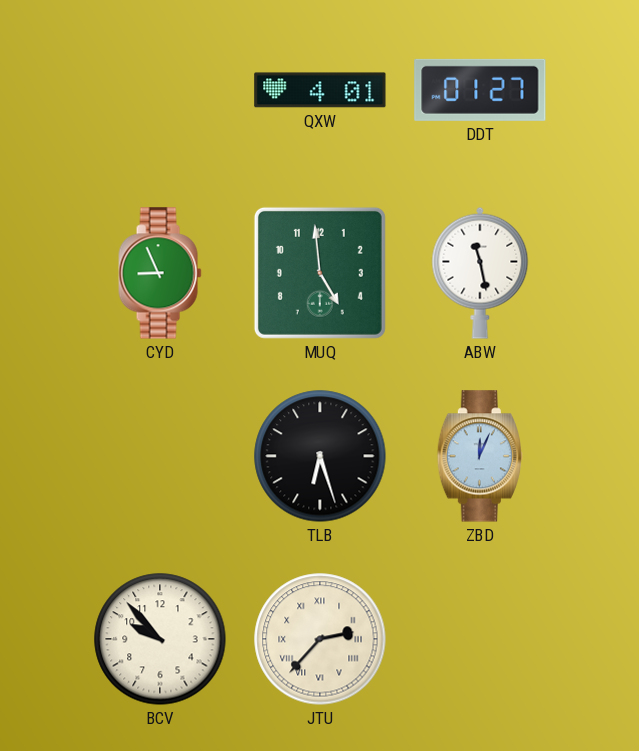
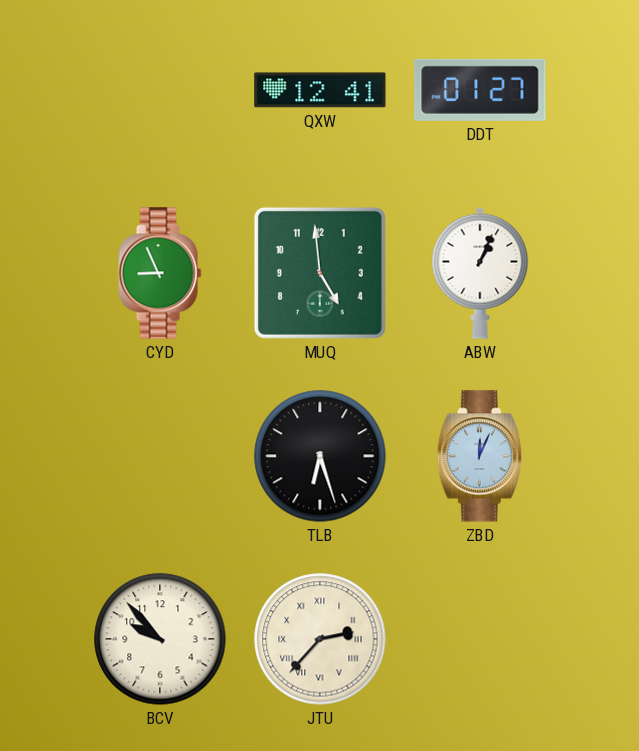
QXW: 4:01 -> 12:41
ABW: 11:28 -> 1:04
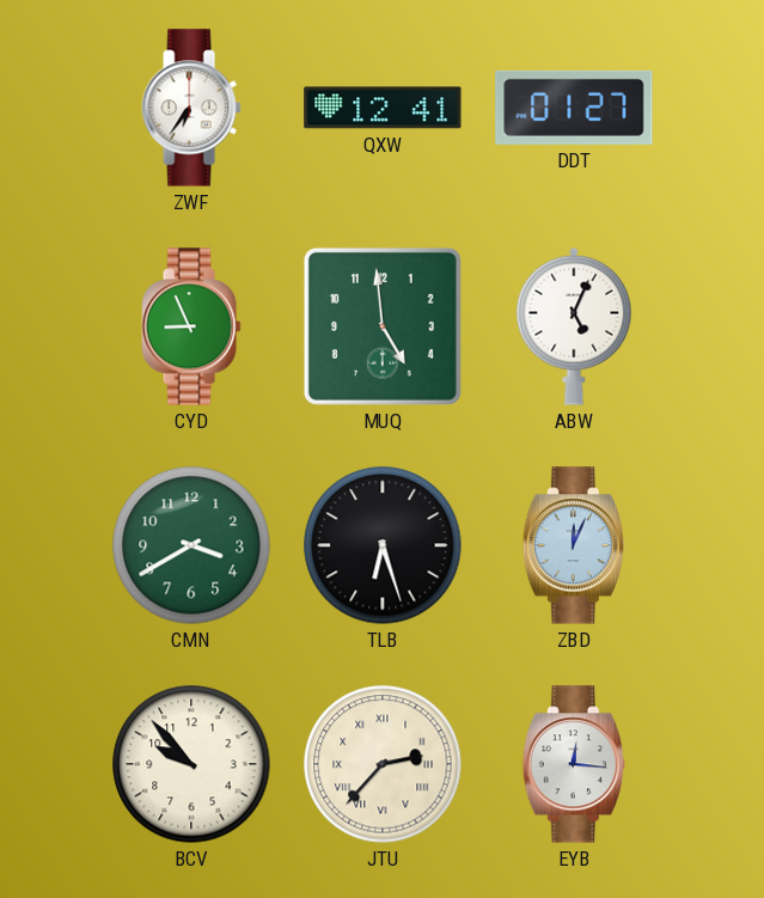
ZWF: none -> 6:36
ABW: 1:04 -> 5:04
CMN: none -> 3:40
EYB: none -> 12:16
